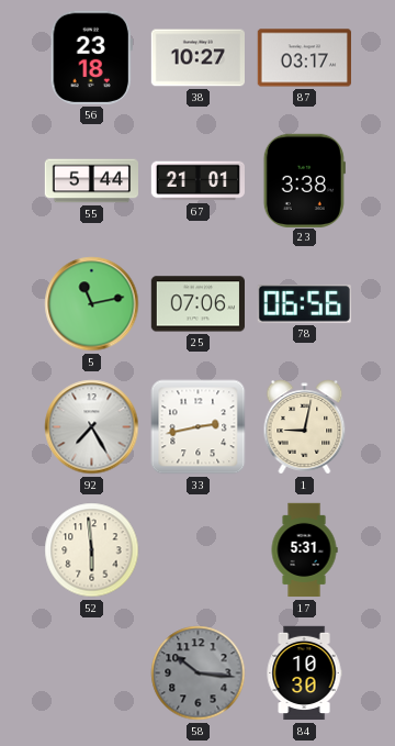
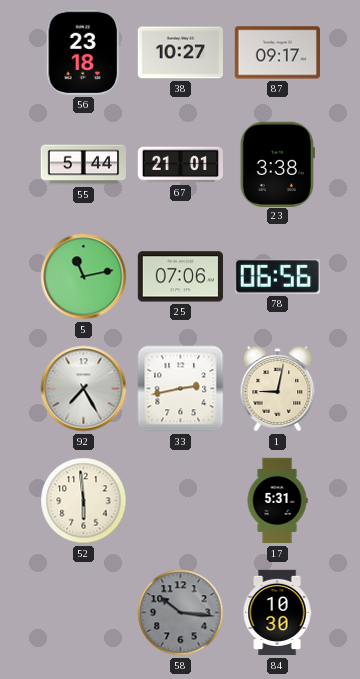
87: 03:17 -> 09:17
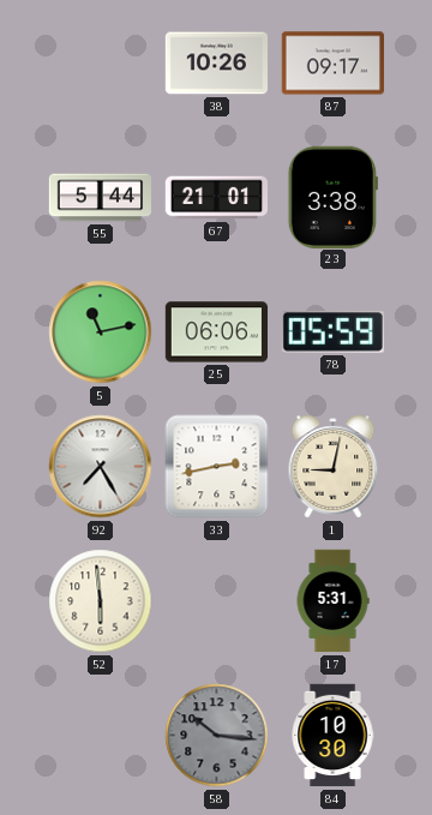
56: 23:18 -> none
38: 10:27 -> 10:26
25: 07:06 -> 06:06
78: 06:56 -> 05:59
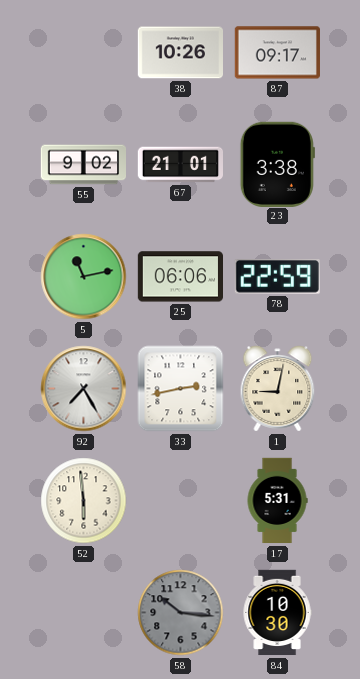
55: 5:44 -> 9:02
78: 05:59 -> 22:59
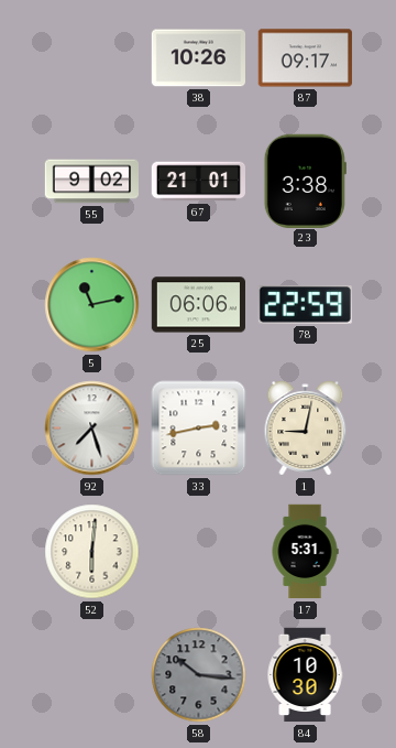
92: 7:25 -> 7:27
52: 5:59 -> 6:01
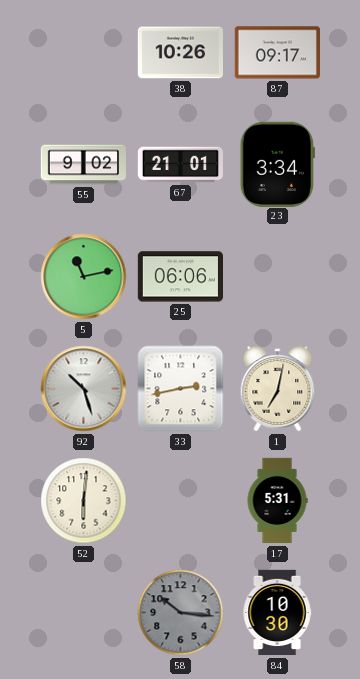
23: 3:38 -> 3:34
78: 22:59 -> none
92: 7:27 -> 10:27
1: 9:02 -> 7:02
